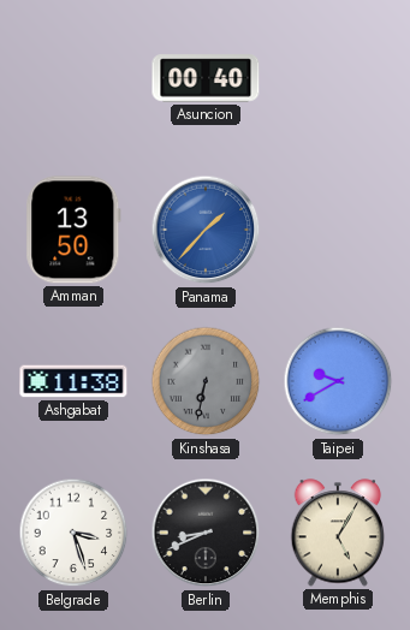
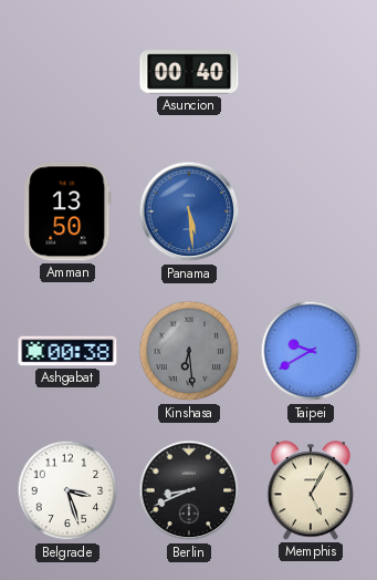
Panama: 1:37 -> 5:29
Ashgabat: 11:38 -> 00:38
Kinshasa: 6:32 -> 6:29
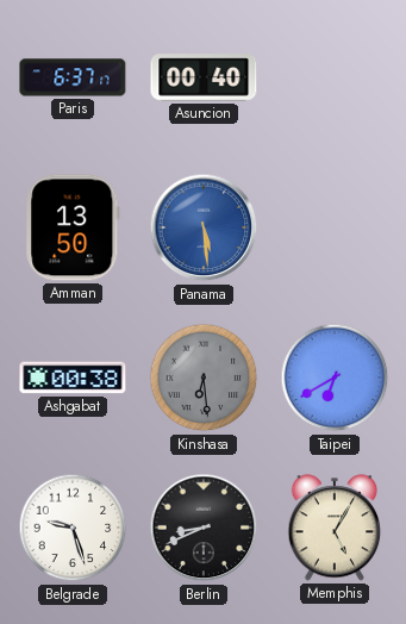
Paris: none -> 6:37
Taipei: 9:40 -> 6:40
Belgrade: 3:27 -> 9:27
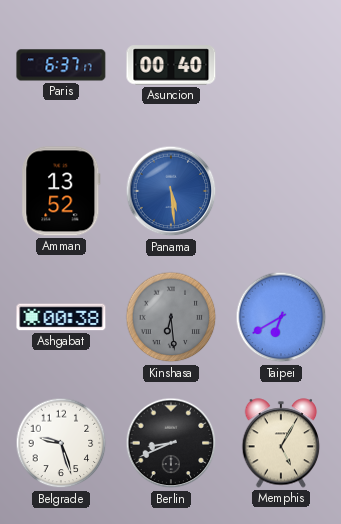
Amman: 13:50 -> 13:52
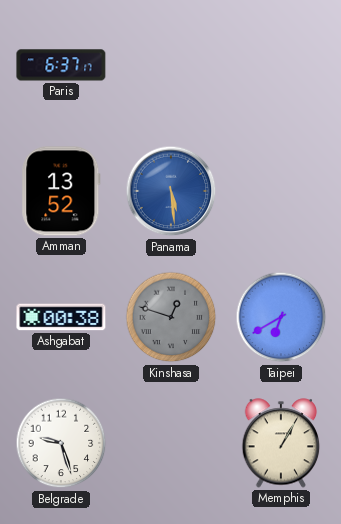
Asuncion: 00:40 -> none
Kinshasa: 6:29 -> 12:48
Berlin: 8:41 -> none
Memphis: 5:05 -> 1:05
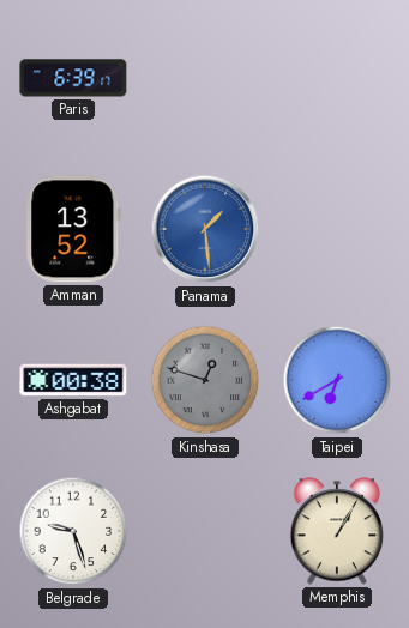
Paris: 6:37 -> 6:39
Panama: 5:29 -> 1:29
